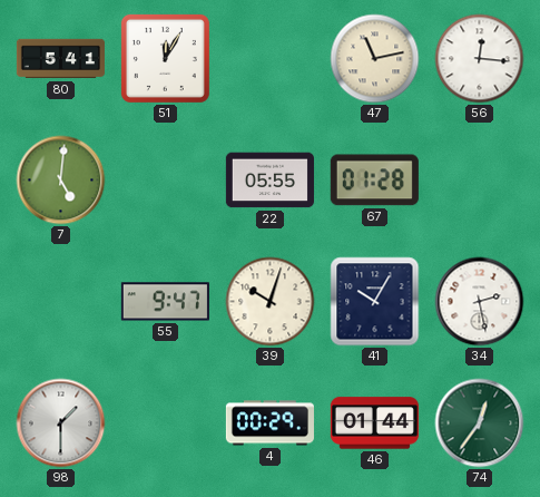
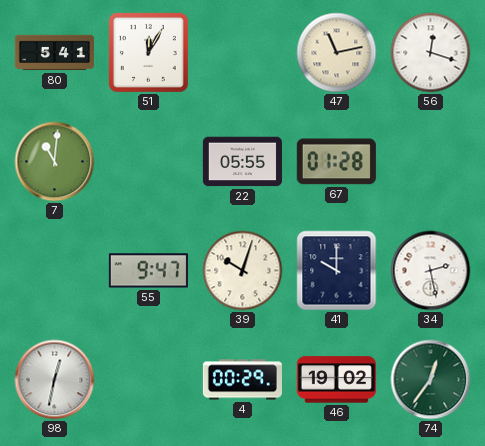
56: 12:16 -> 12:18
7: 5:01 -> 11:01
41: 10:05 -> 10:00
98: 1:30 -> 12:32
46: 01:44 -> 19:02
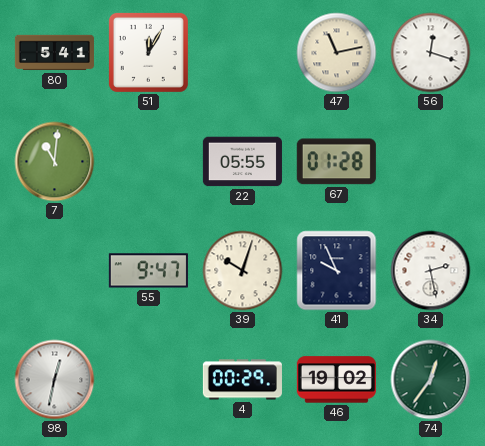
41: 10:00 -> 9:56
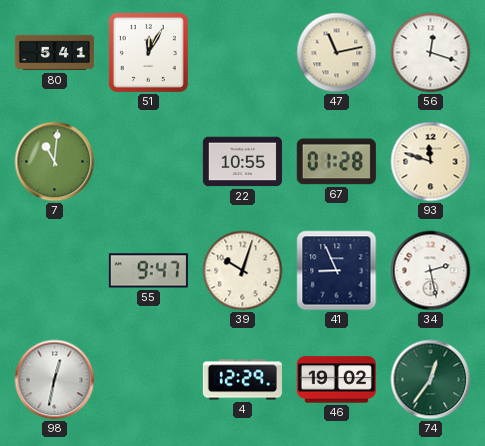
22: 05:55 -> 10:55
93: none -> 11:48
41: 9:56 -> 8:56
4: 00:29 -> 12:29
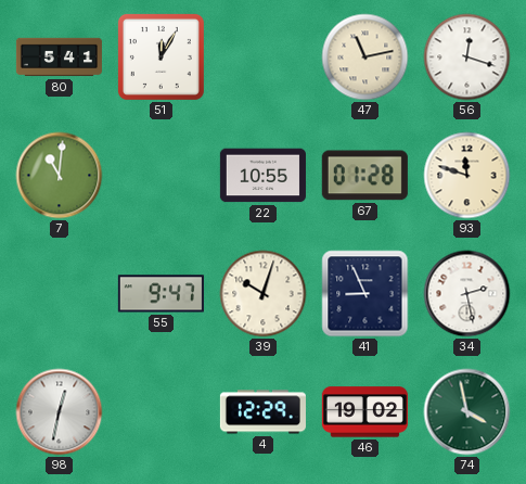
74: 12:36 -> 3:58
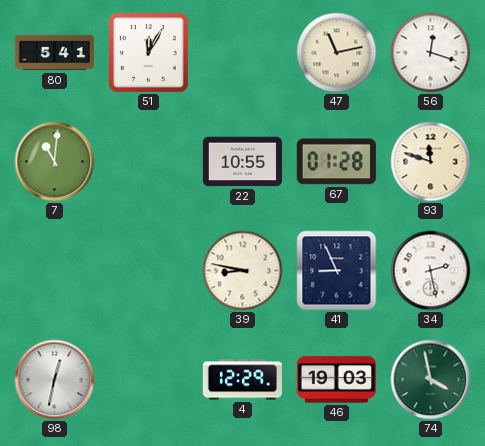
55: 9:47 -> none
39: 10:03 -> 8:47
46: 19:02 -> 19:03
